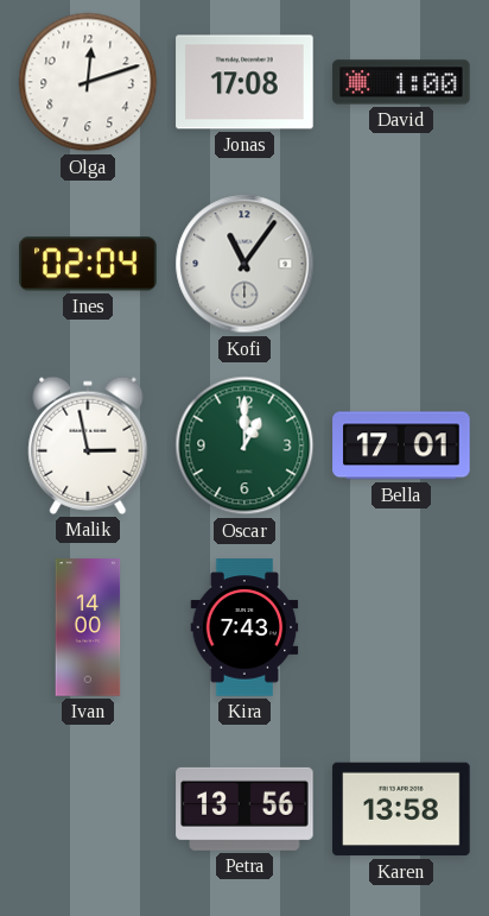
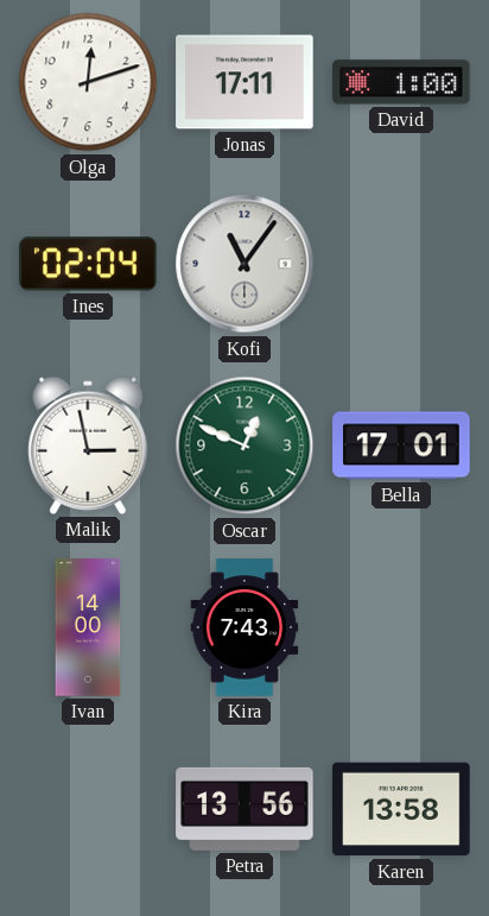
Jonas: 17:08 -> 17:11
Oscar: 1:00 -> 12:49
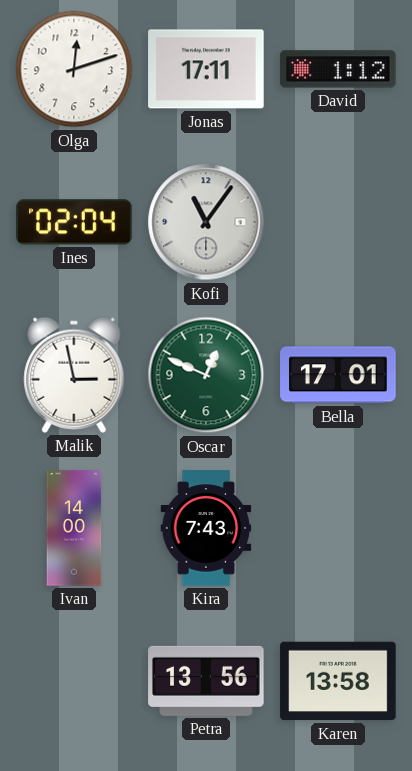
David: 1:00 -> 1:12
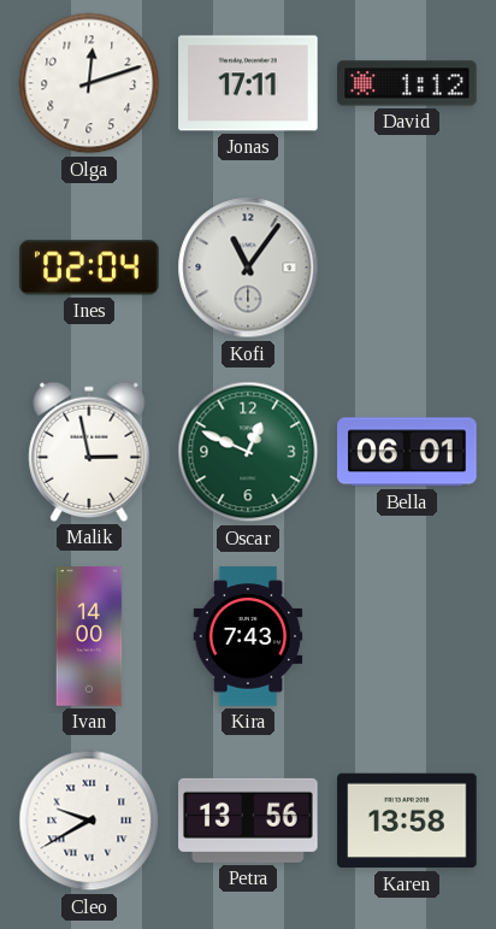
Bella: 17:01 -> 06:01
Cleo: none -> 9:40
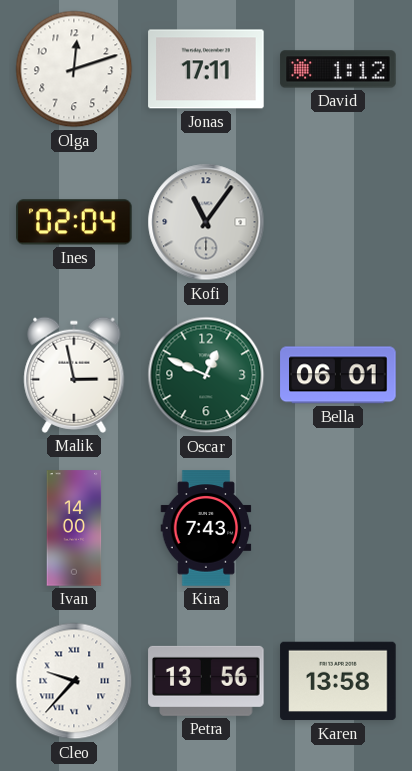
Cleo: 9:40 -> 9:37
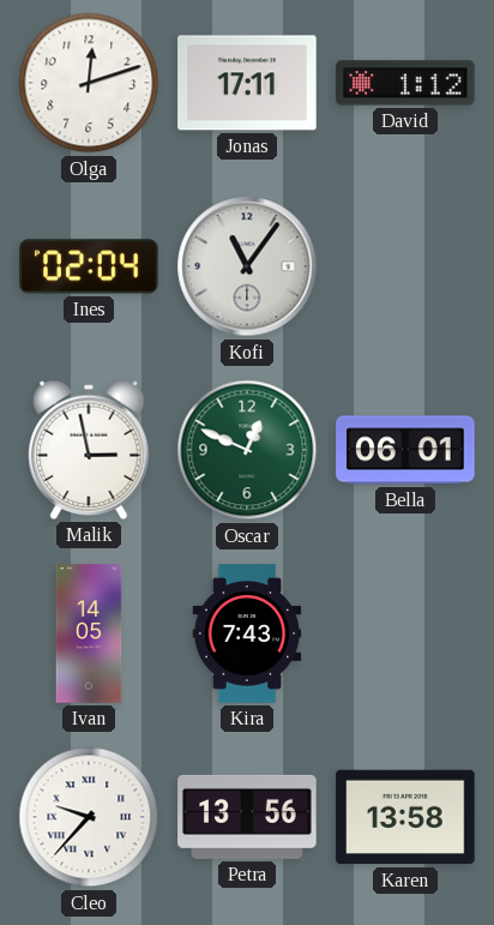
Ivan: 14:00 -> 14:05
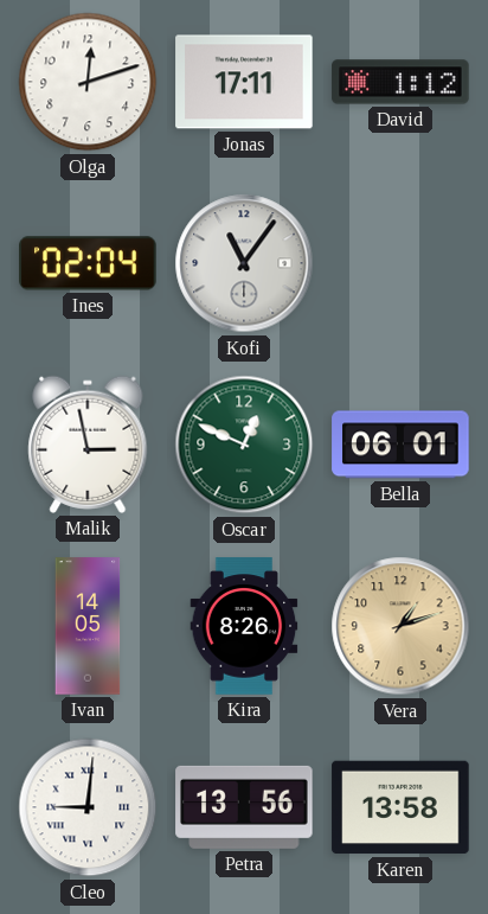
Kira: 7:43 -> 8:26
Vera: none -> 1:12
Cleo: 9:37 -> 9:01
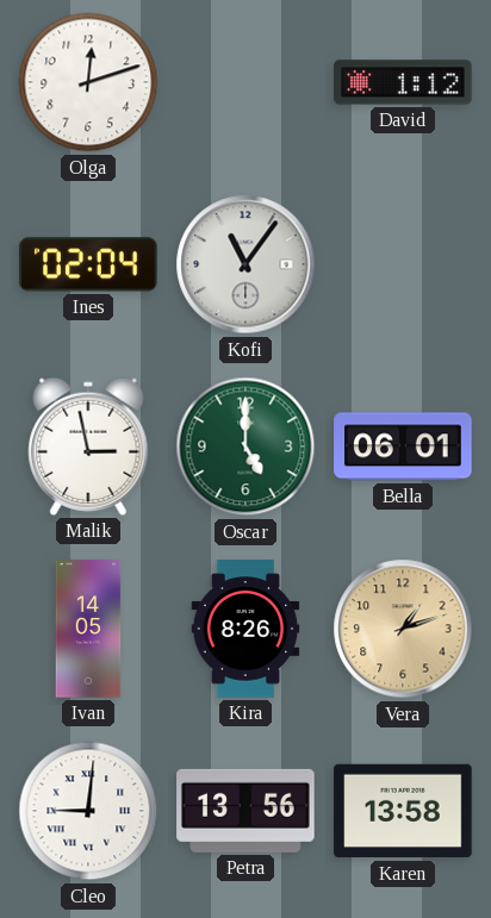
Jonas: 17:11 -> none
Oscar: 12:49 -> 5:00
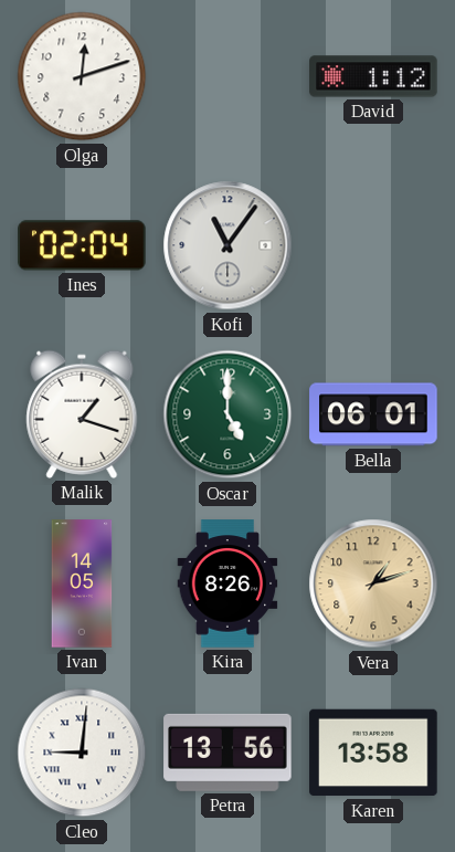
Malik: 2:58 -> 1:18
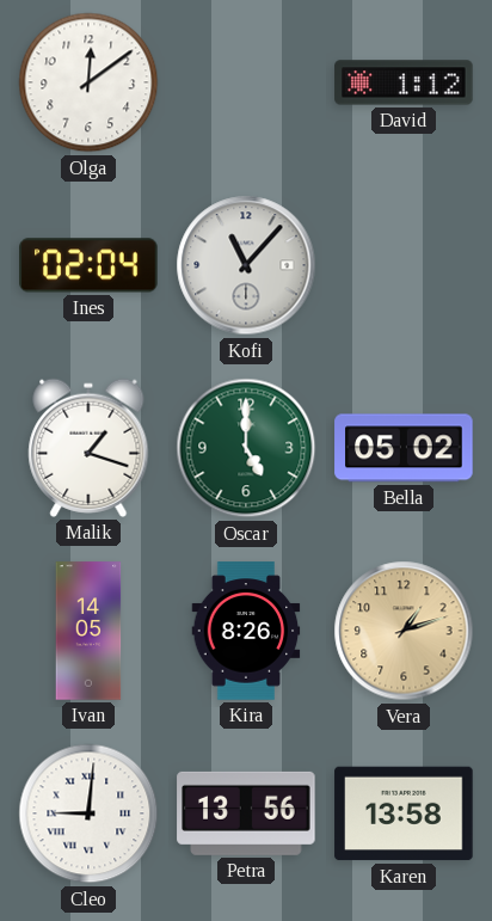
Olga: 12:12 -> 12:09
Kofi: 11:06 -> 11:07
Bella: 06:01 -> 05:02
